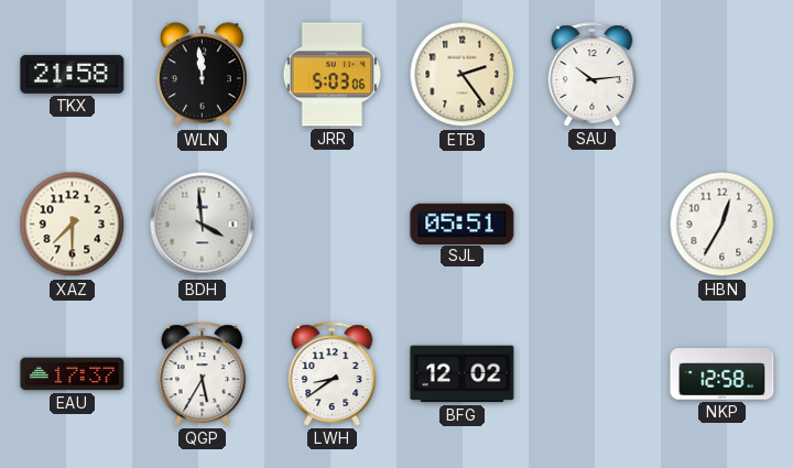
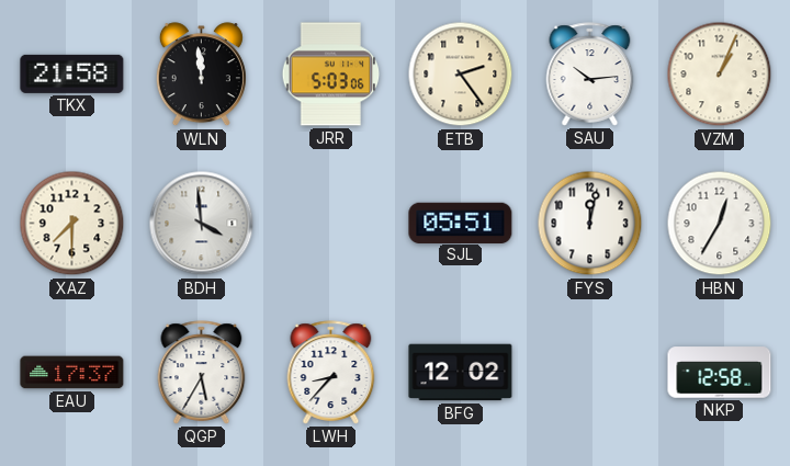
VZM: none -> 1:04
FYS: none -> 12:02
LWH: 8:39 -> 8:37
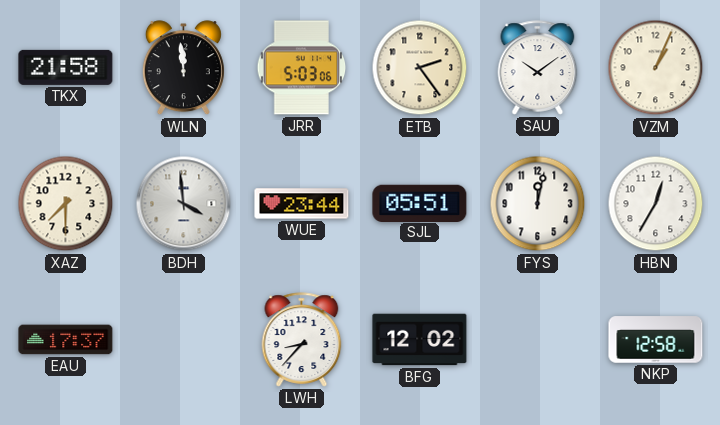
SAU: 10:14 -> 10:09
WUE: none -> 23:44
QGP: 5:35 -> none
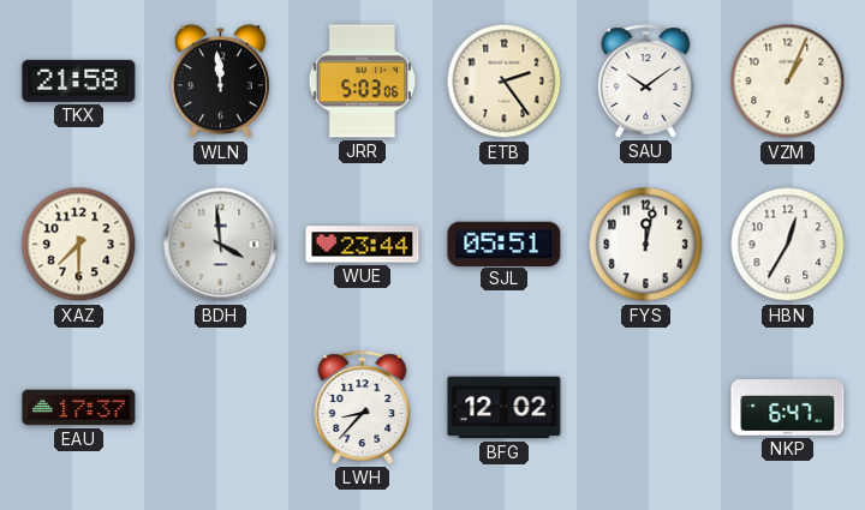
NKP: 12:58 -> 6:47
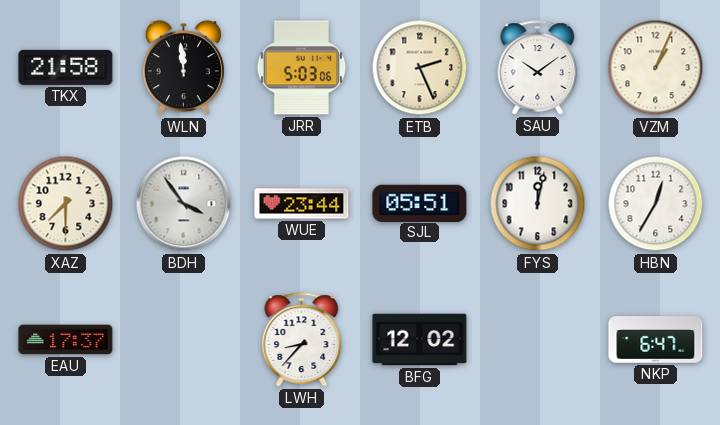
ETB: 2:24 -> 2:26
BDH: 3:59 -> 3:54
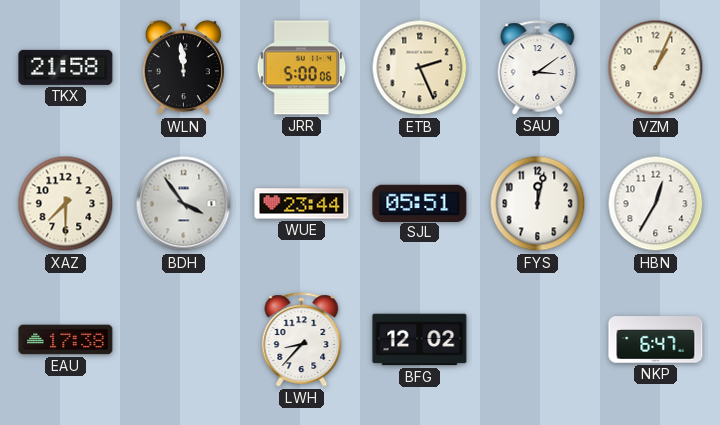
JRR: 5:03 -> 5:00
SAU: 10:09 -> 3:09
EAU: 17:37 -> 17:38
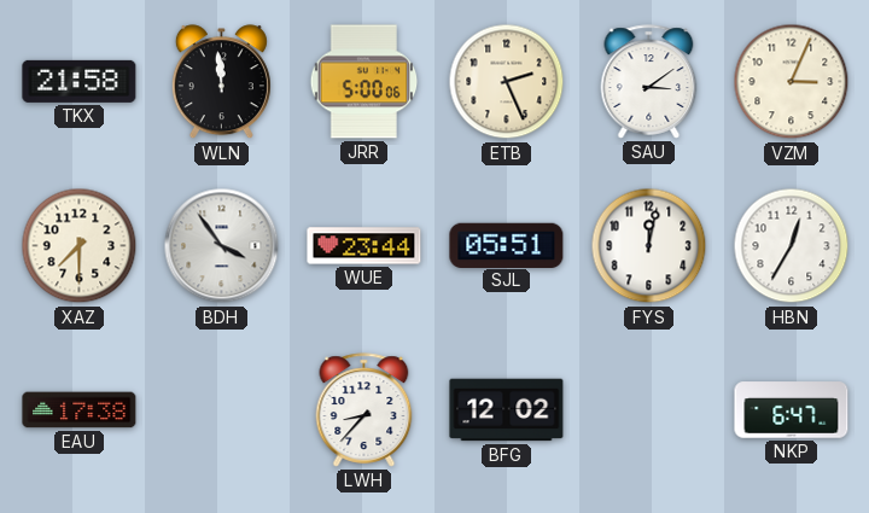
VZM: 1:04 -> 3:04
